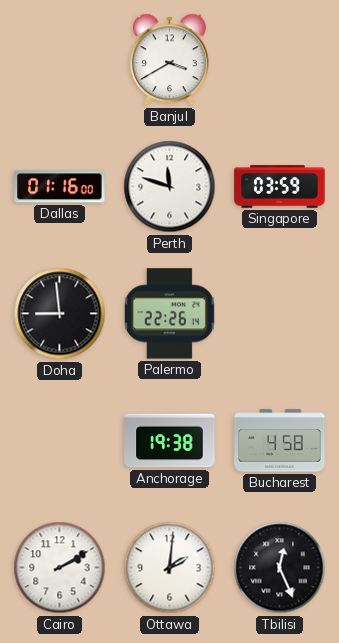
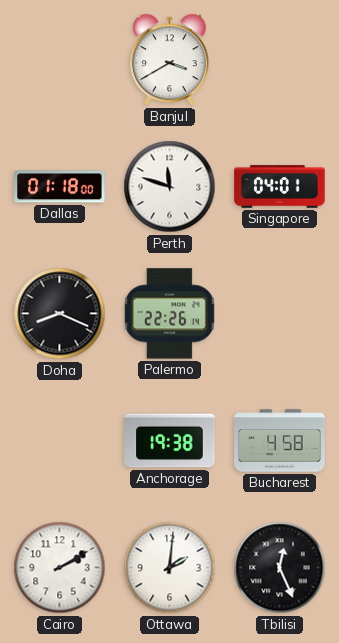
Dallas: 01:16 -> 01:18
Singapore: 03:59 -> 04:01
Doha: 8:59 -> 8:19
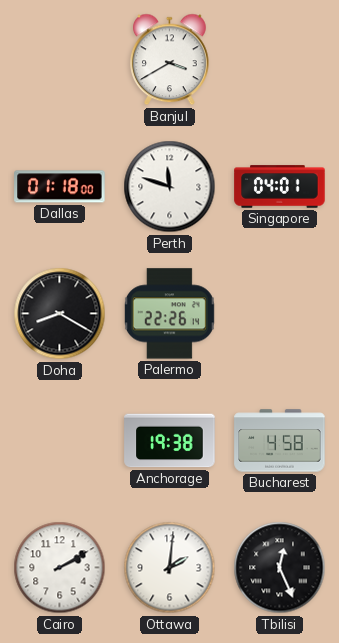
Doha: 8:19 -> 8:20
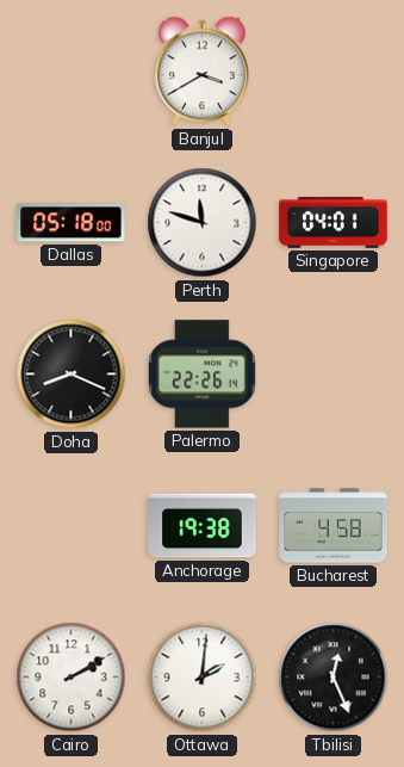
Dallas: 01:18 -> 05:18
Doha: 8:20 -> 8:19
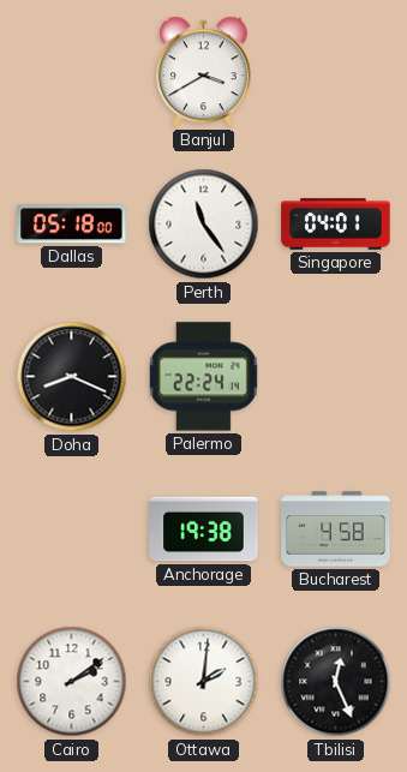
Perth: 11:48 -> 11:24
Palermo: 22:26 -> 22:24
Cairo: 2:10 -> 2:09
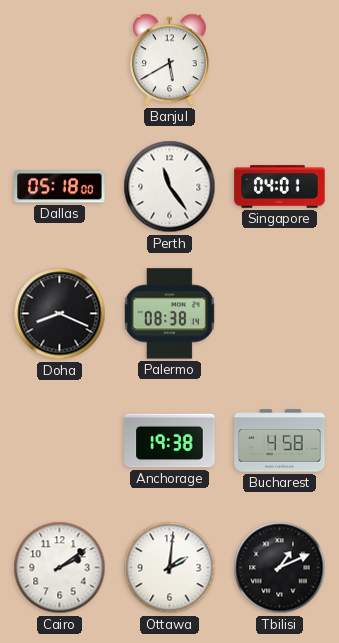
Banjul: 3:40 -> 5:40
Palermo: 22:24 -> 08:38
Tbilisi: 12:26 -> 1:11
